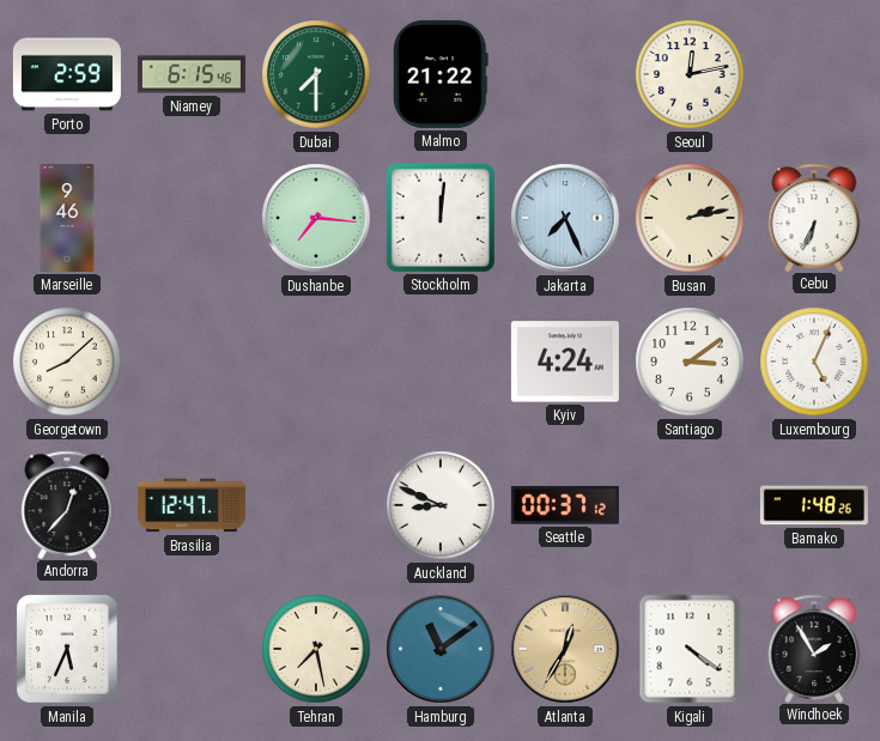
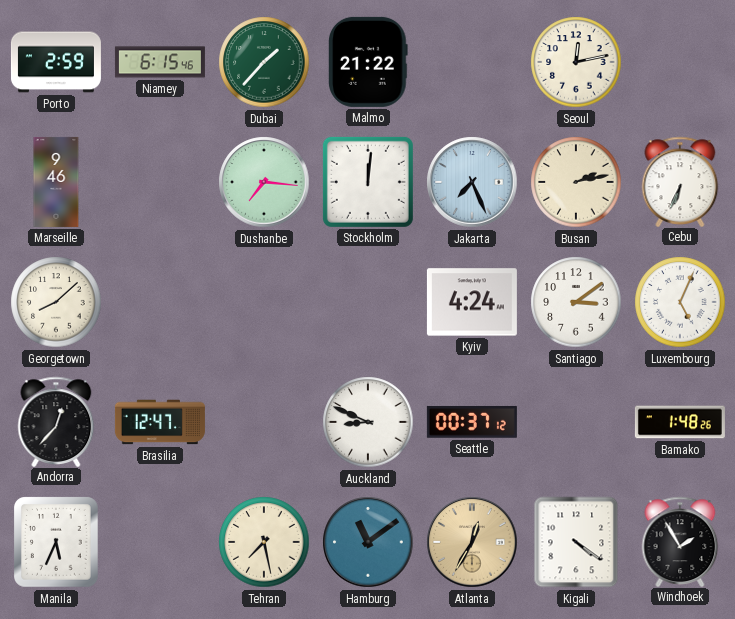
Dubai: 7:30 -> 1:37
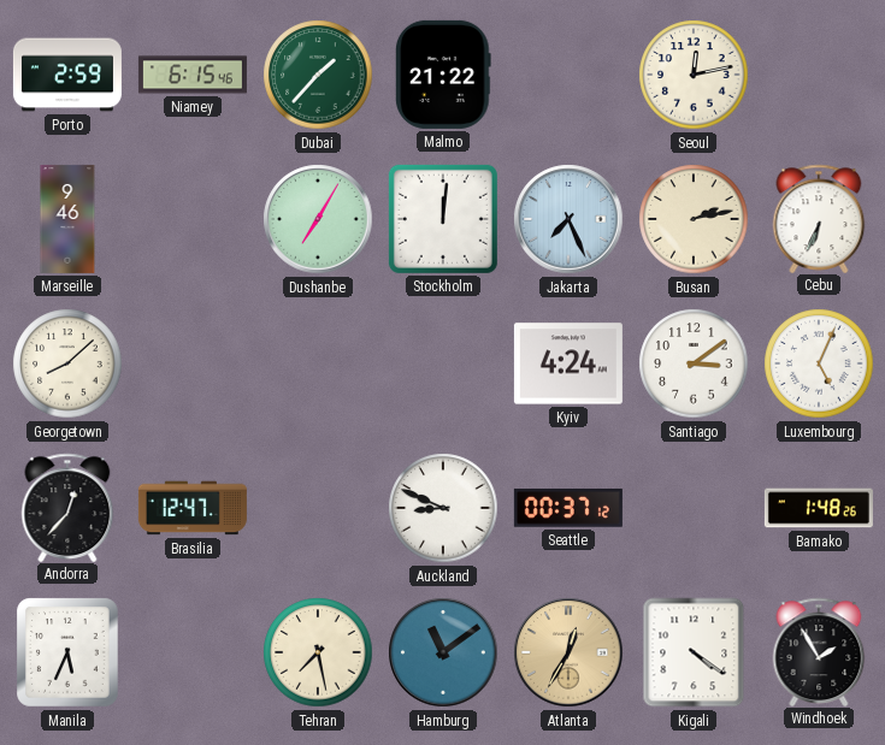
Dushanbe: 7:16 -> 7:05
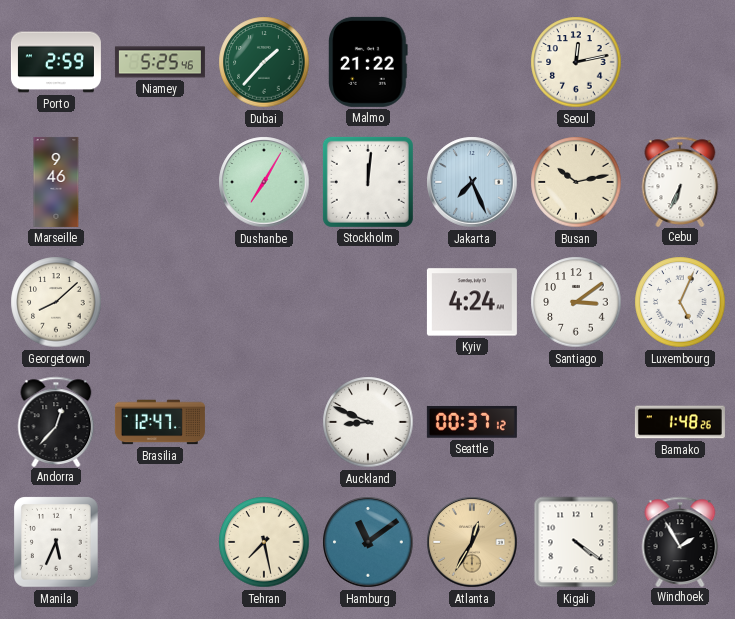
Niamey: 6:15 -> 5:25
Busan: 2:13 -> 10:13
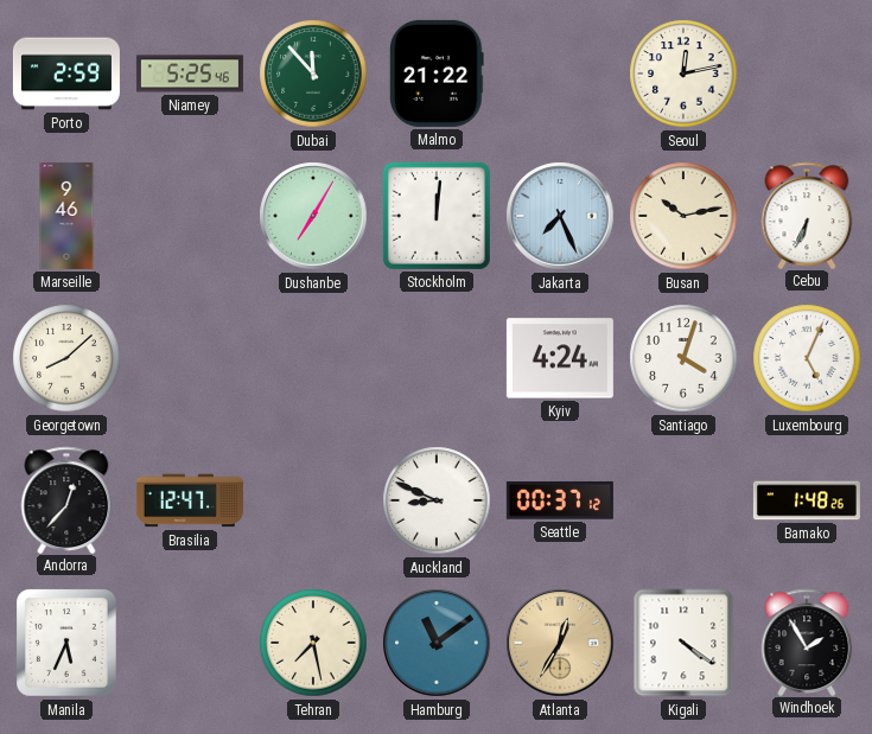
Dubai: 1:37 -> 11:53
Santiago: 3:09 -> 4:03
